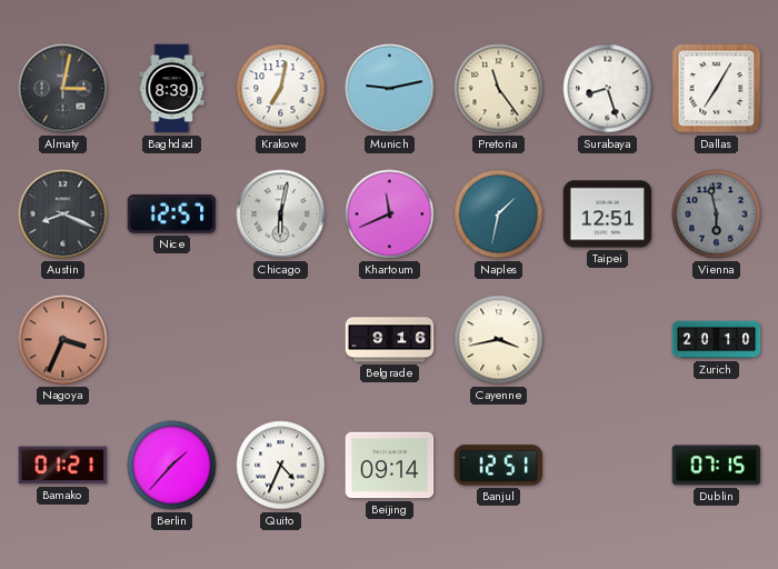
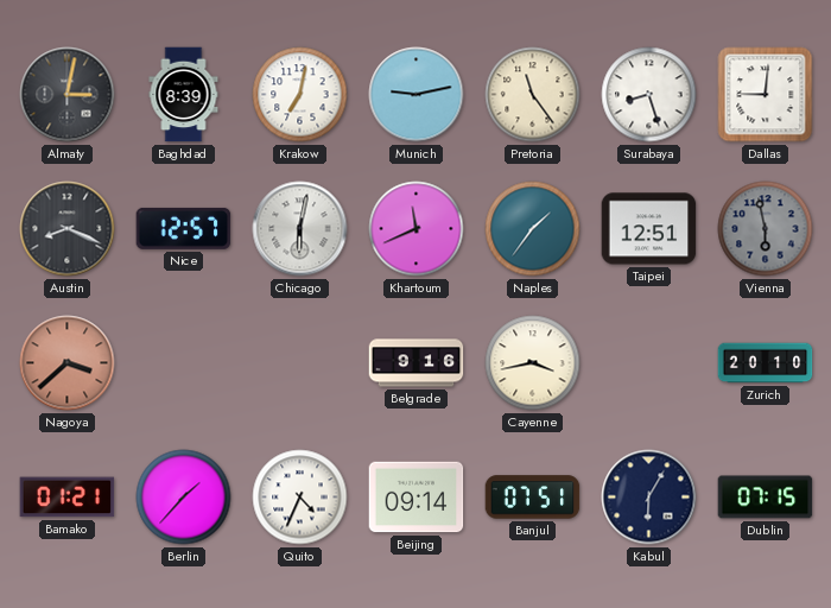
Dallas: 7:05 -> 9:01
Naples: 1:32 -> 1:36
Nagoya: 3:34 -> 3:38
Banjul: 12:51 -> 07:51
Kabul: none -> 6:05
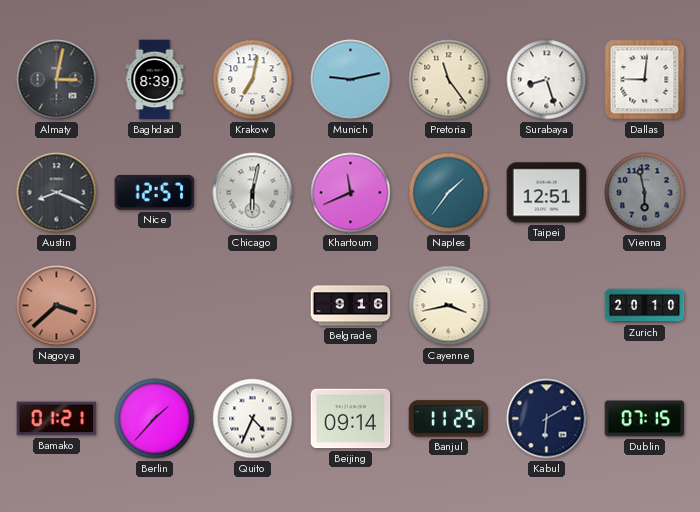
Banjul: 07:51 -> 11:25
Kabul: 6:05 -> 6:10
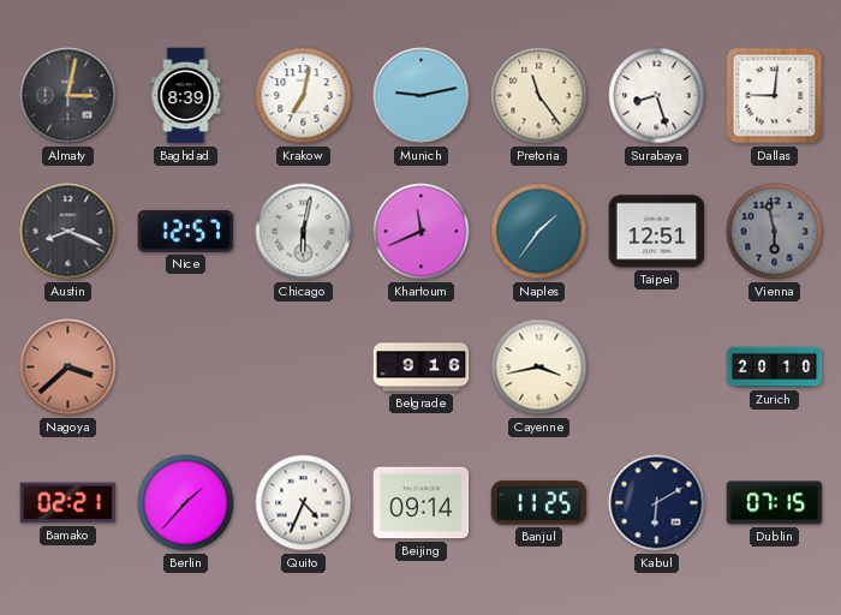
Bamako: 01:21 -> 02:21
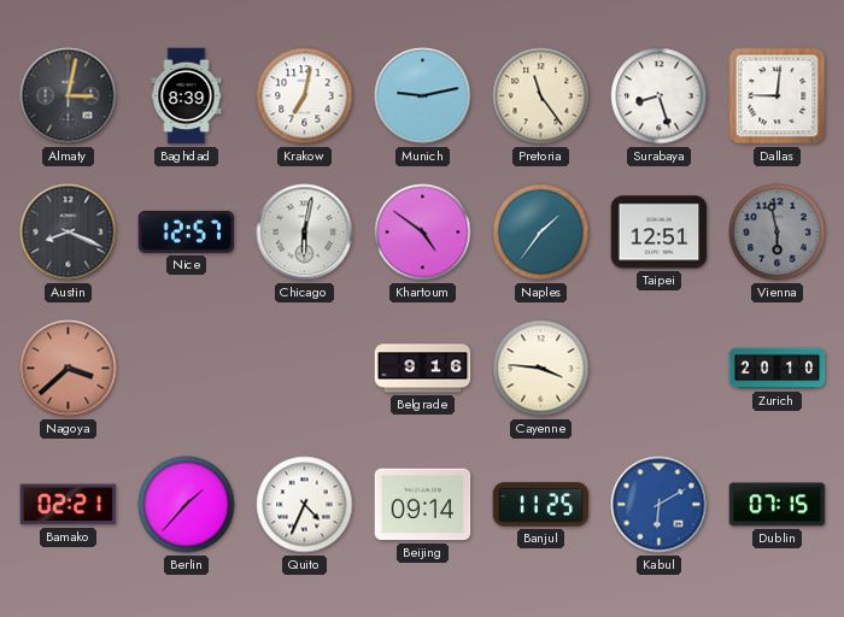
Khartoum: 11:41 -> 4:51
Cayenne: 3:43 -> 3:46
Kabul dial: navy -> blue
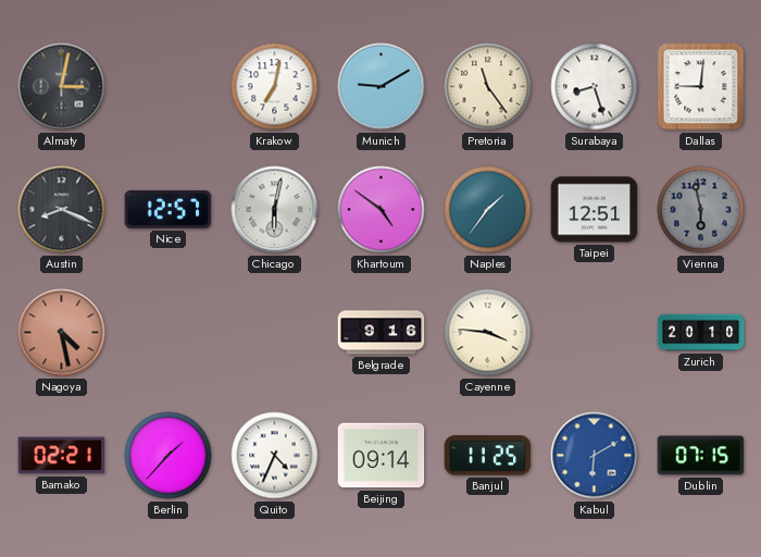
Baghdad: 8:39 -> none
Munich: 9:13 -> 9:10
Nagoya: 3:38 -> 4:28
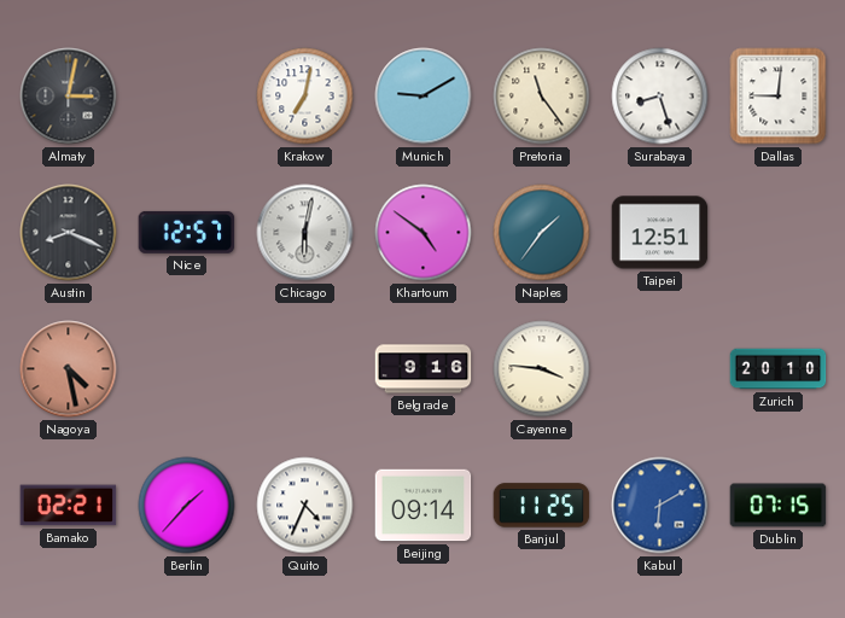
Vienna: 5:58 -> none
